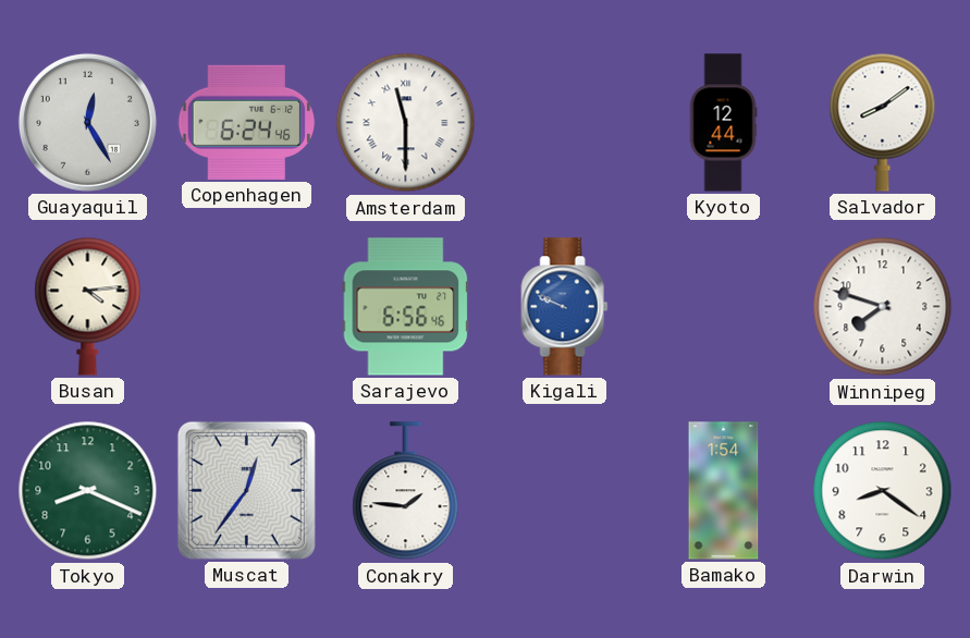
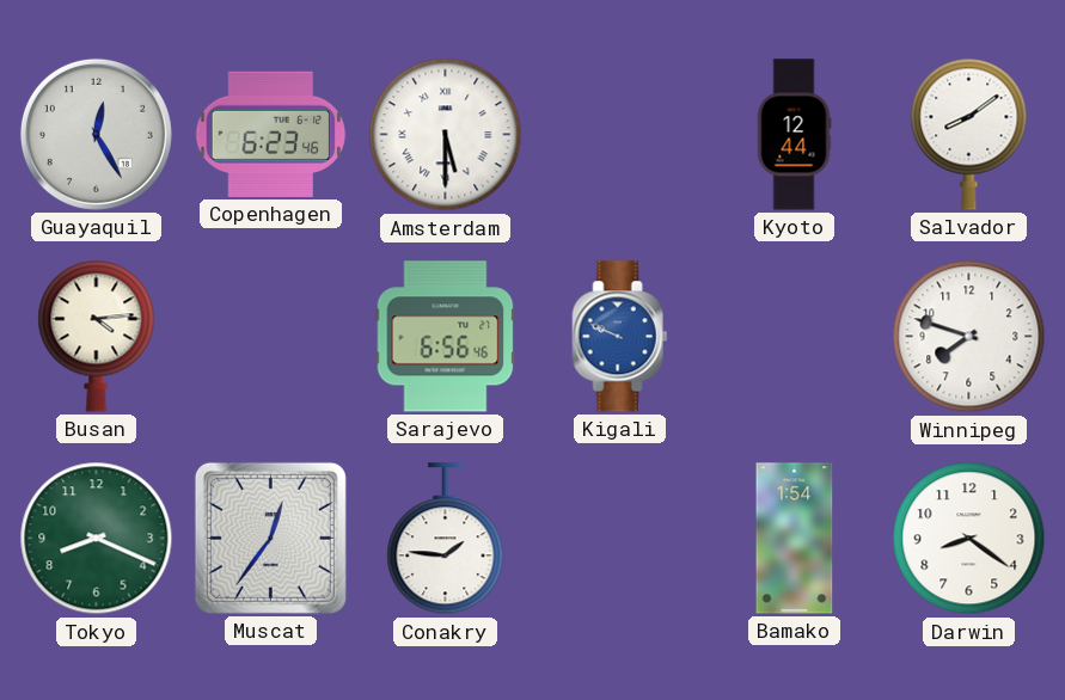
Copenhagen: 6:24 -> 6:23
Amsterdam: 11:30 -> 5:30
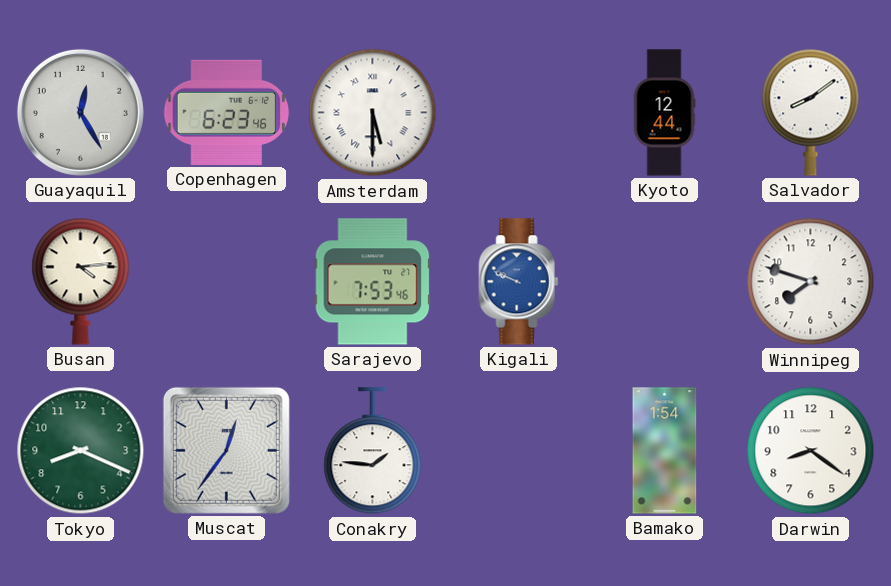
Sarajevo: 6:56 -> 7:53
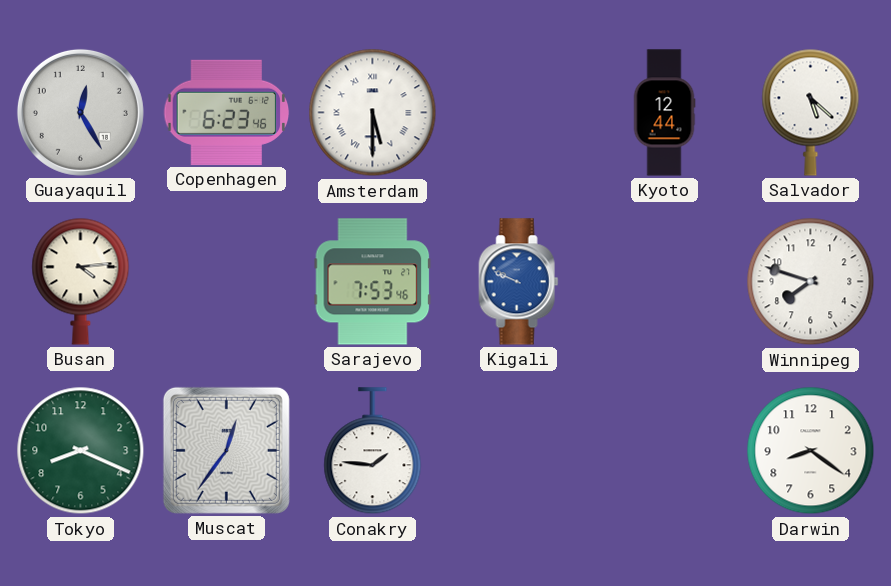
Salvador: 8:09 -> 5:22
Bamako: 1:54 -> none
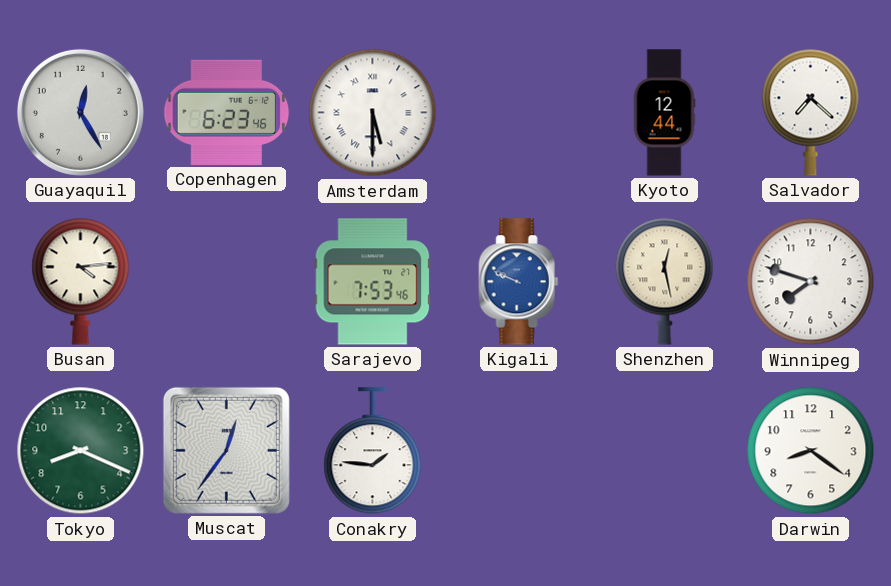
Salvador: 5:22 -> 7:22
Shenzhen: none -> 12:28
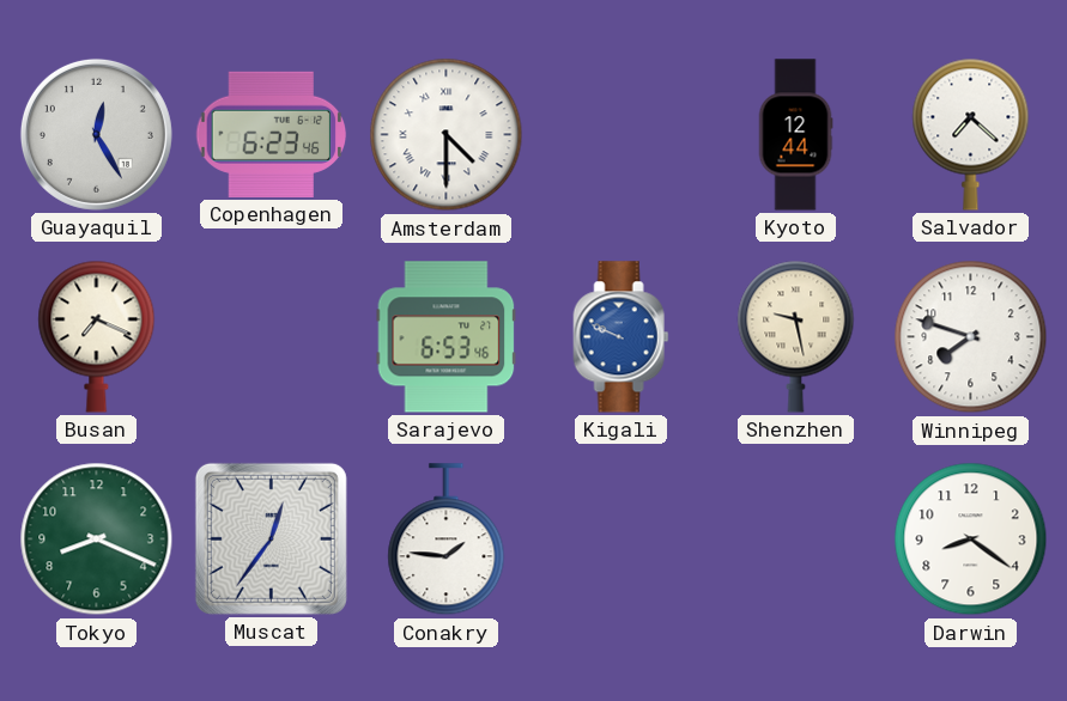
Amsterdam: 5:30 -> 4:30
Busan: 4:14 -> 7:19
Sarajevo: 7:53 -> 6:53
Shenzhen: 12:28 -> 9:28
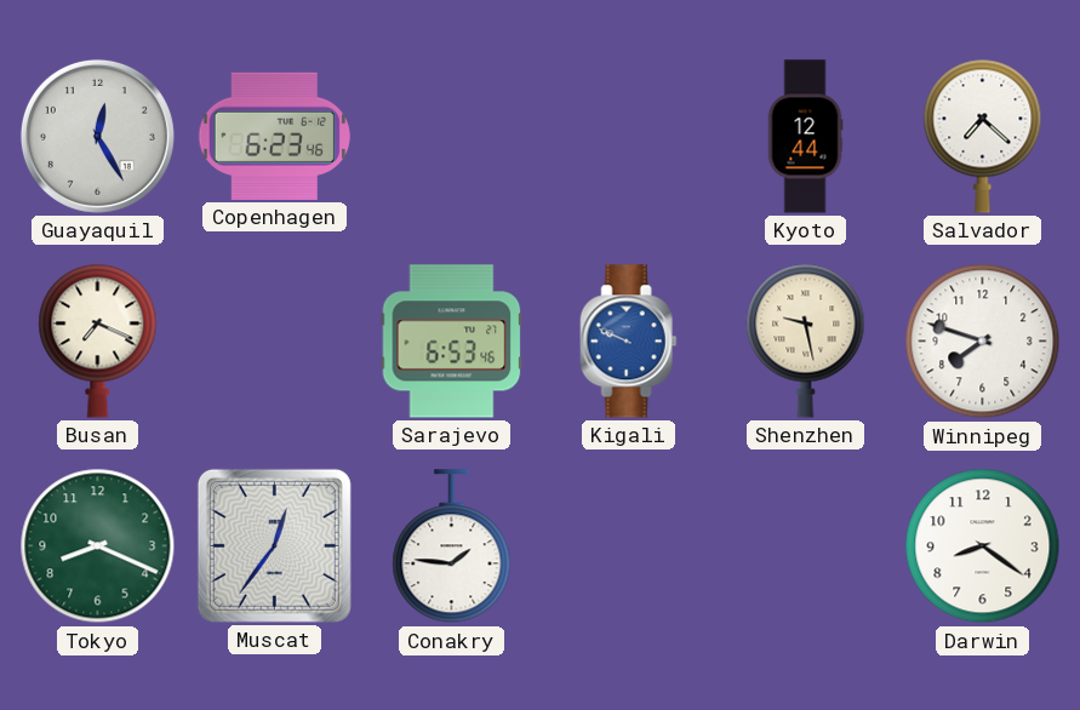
Amsterdam: 4:30 -> none
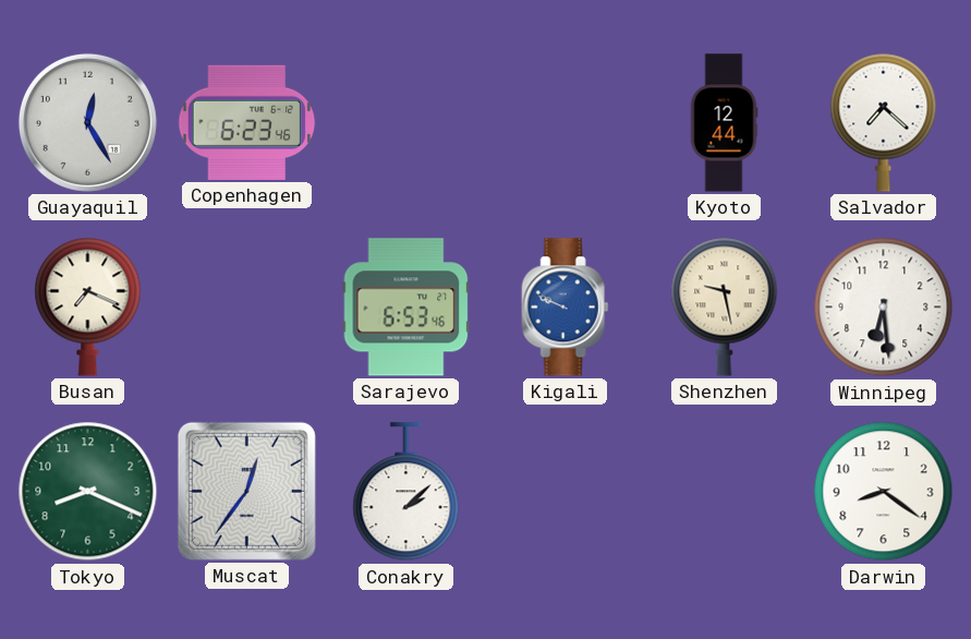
Winnipeg: 7:48 -> 6:29
Conakry: 1:46 -> 2:08
